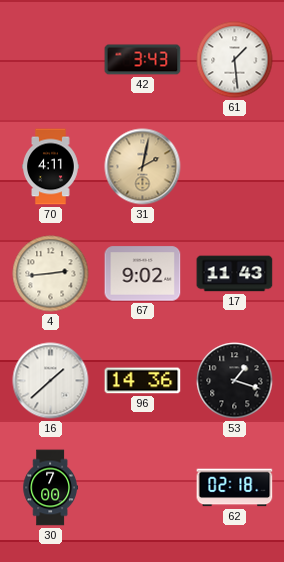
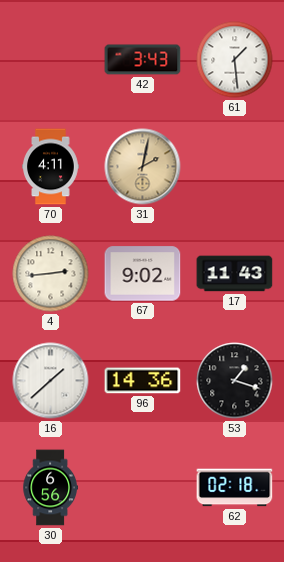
30: 7:00 -> 6:56
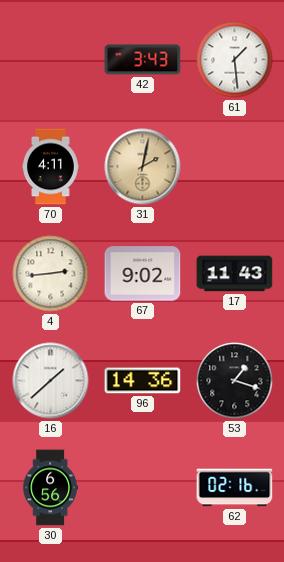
62: 02:18 -> 02:16
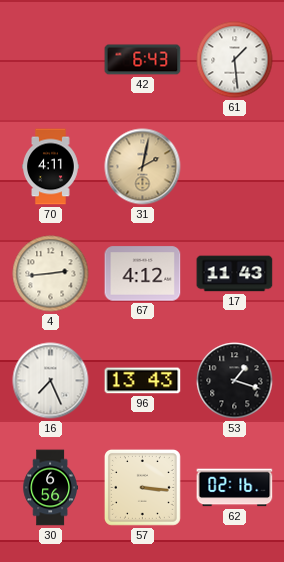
42: 3:43 -> 6:43
67: 9:02 -> 4:12
16: 1:38 -> 7:26
96: 14:36 -> 13:43
57: none -> 3:16
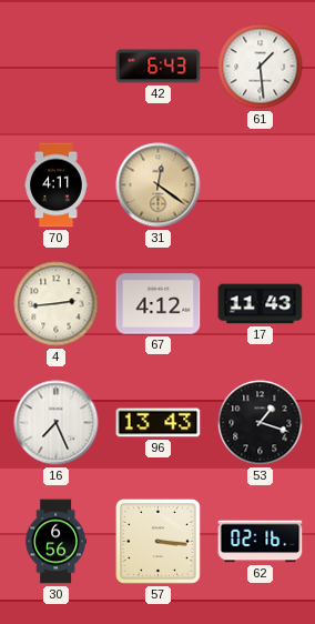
31: 2:02 -> 12:21
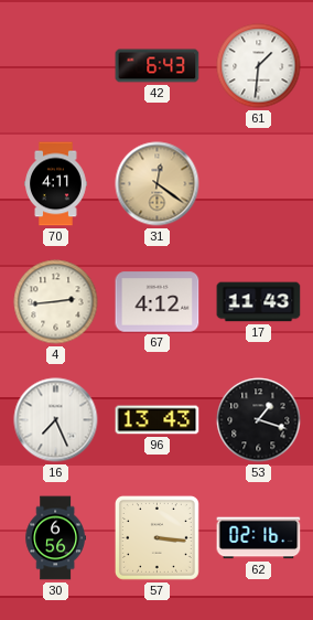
61: 1:29 -> 1:31
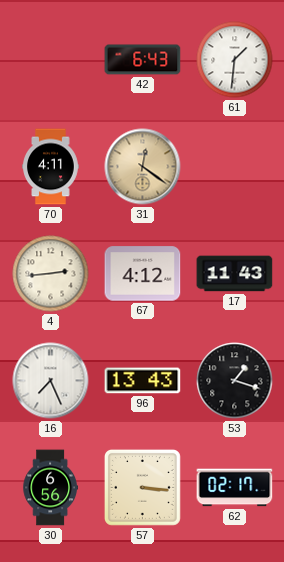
62: 02:16 -> 02:17
